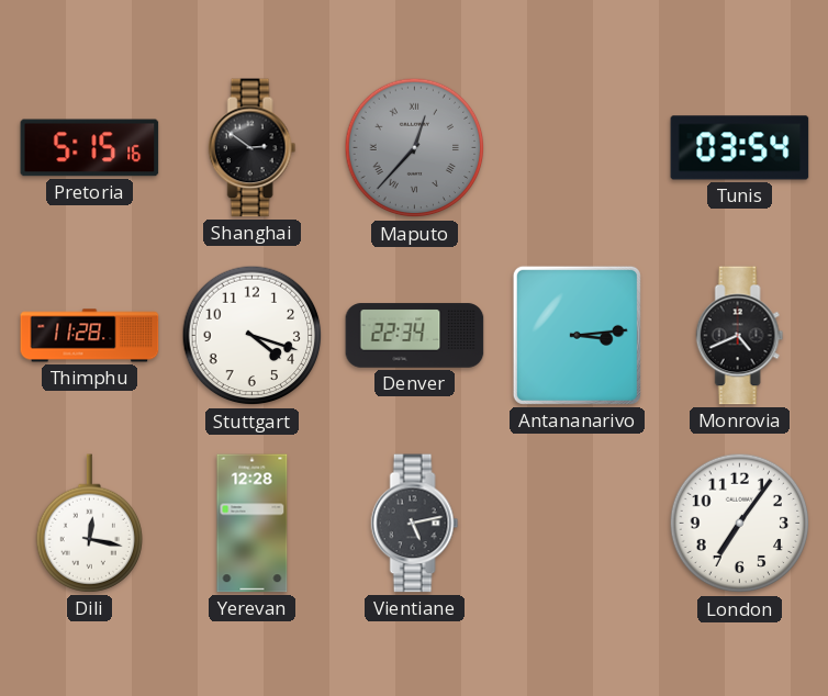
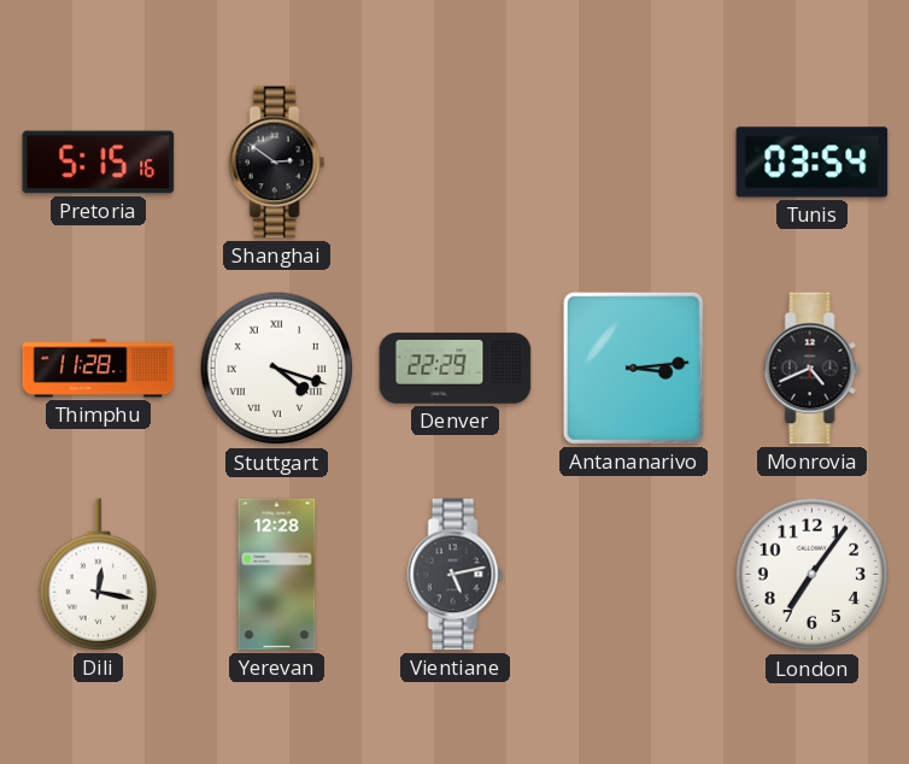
Maputo: 12:37 -> none
Stuttgart numerals: Arabic -> Roman
Denver: 22:34 -> 22:29
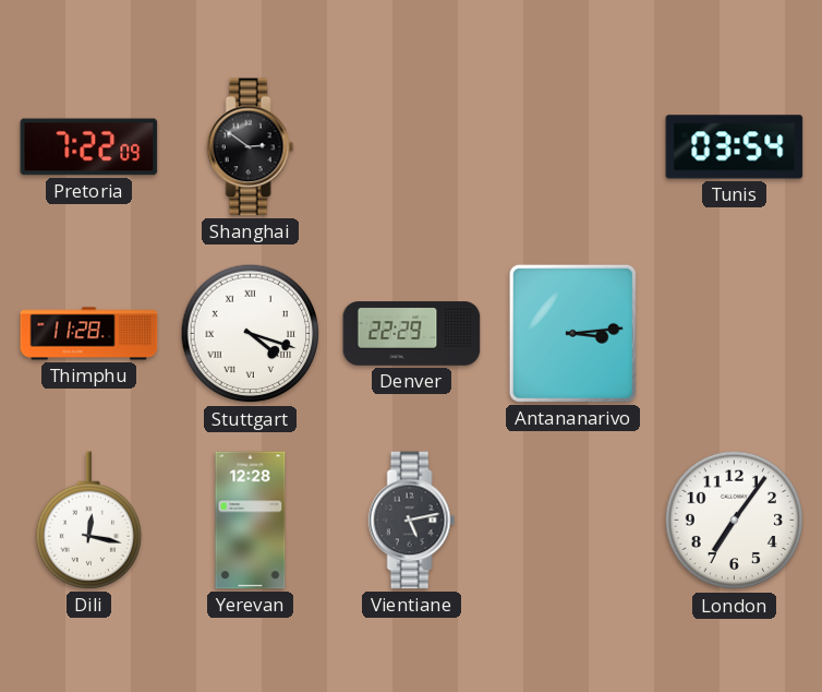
Pretoria: 5:15 -> 7:22
Monrovia: 4:41 -> none
